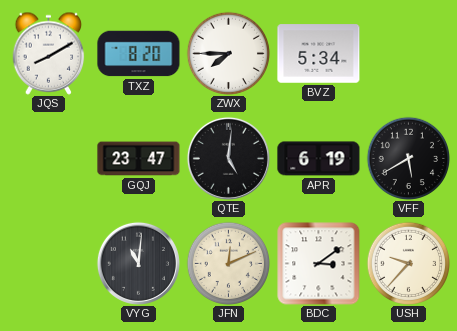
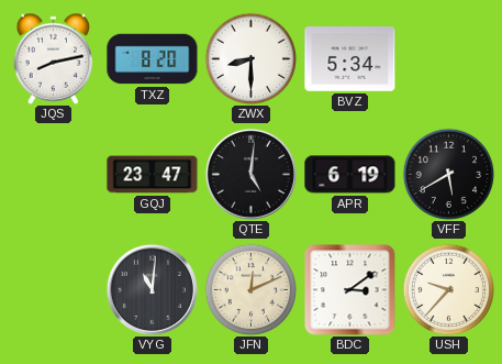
JQS: 8:10 -> 8:13
ZWX: 7:45 -> 8:30
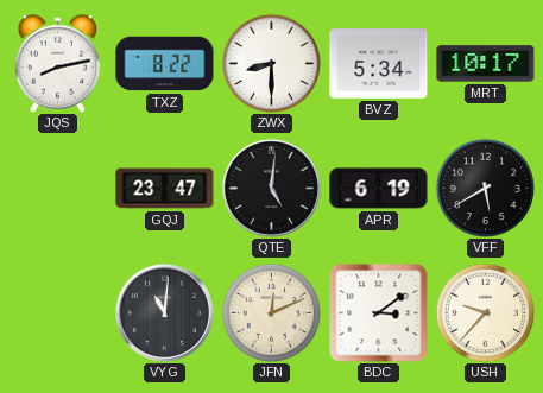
TXZ: 8:20 -> 8:22
MRT: none -> 10:17
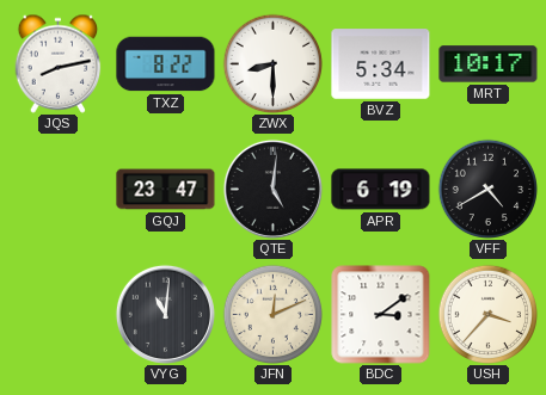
VFF: 5:40 -> 4:40
USH: 9:37 -> 3:37
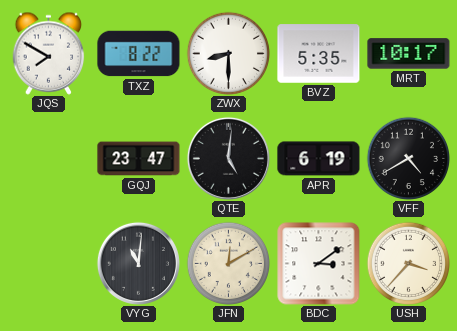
JQS: 8:13 -> 7:50
BVZ: 5:34 -> 5:35
JFN: 12:11 -> 12:10
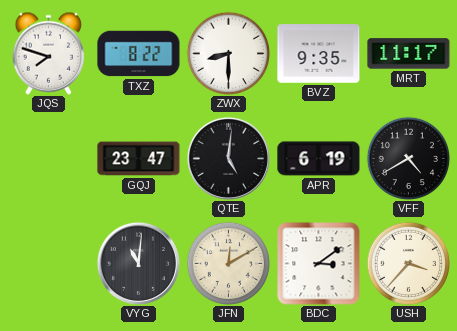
JQS: 7:50 -> 7:48
BVZ: 5:35 -> 9:35
MRT: 10:17 -> 11:17
